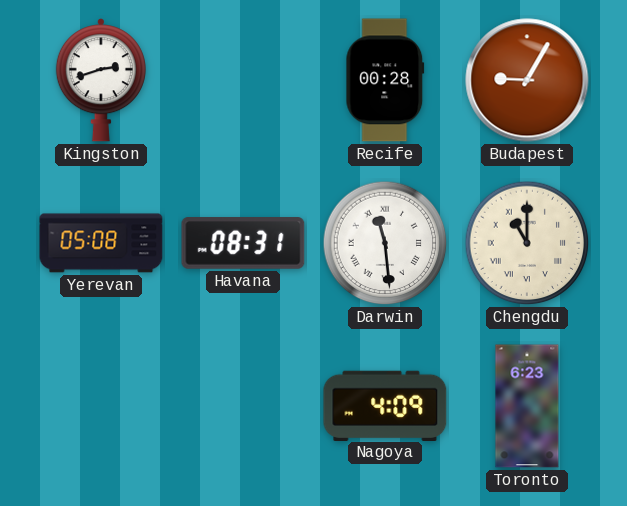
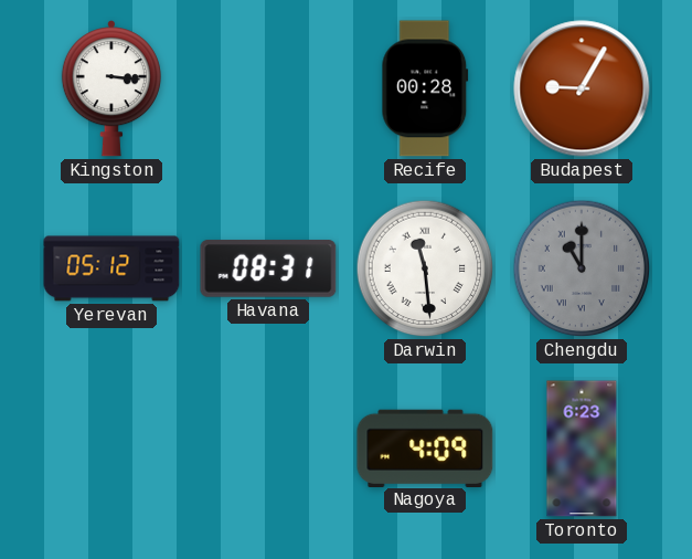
Kingston: 2:42 -> 3:16
Yerevan: 05:08 -> 05:12
Chengdu dial: cream -> grey
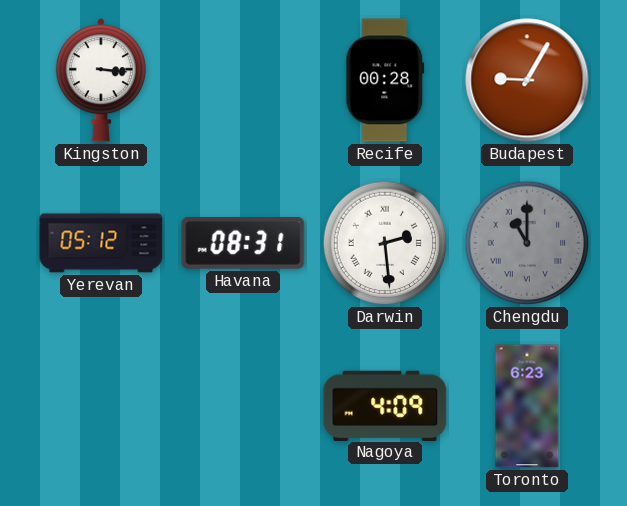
Darwin: 11:29 -> 2:29
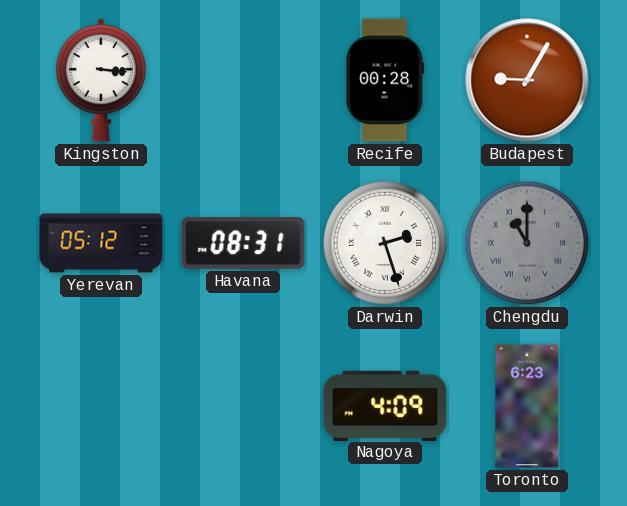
Darwin: 2:29 -> 2:27
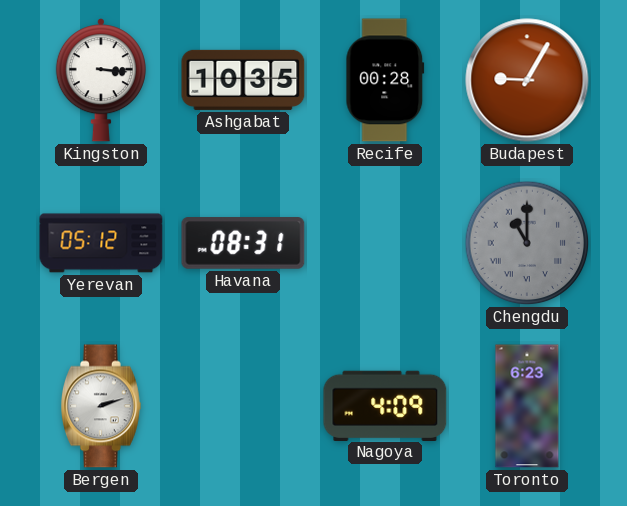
Ashgabat: none -> 10:35
Darwin: 2:27 -> none
Bergen: none -> 2:12
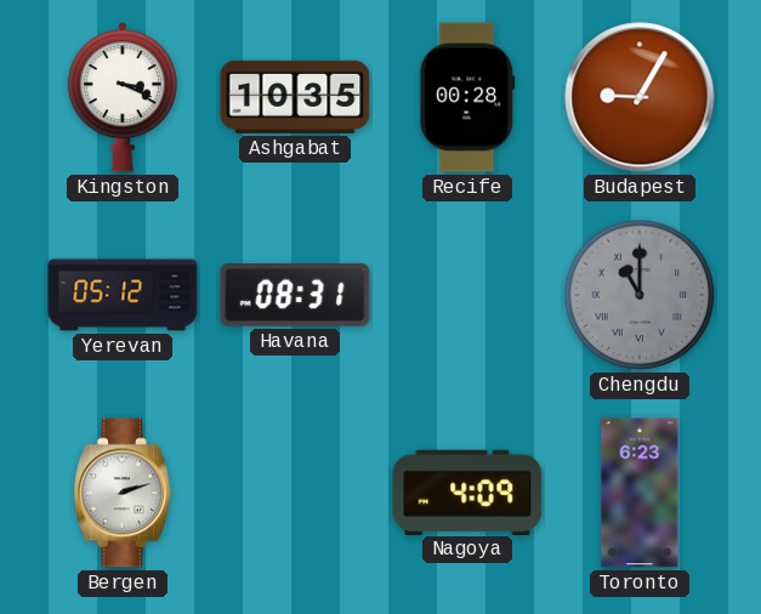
Kingston: 3:16 -> 3:19
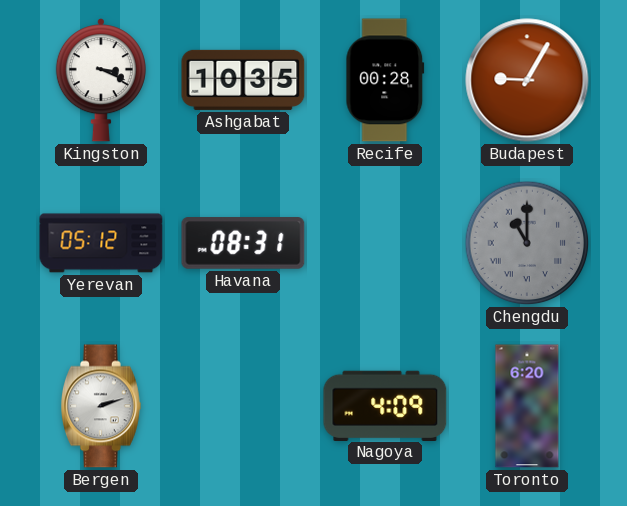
Toronto: 6:23 -> 6:20
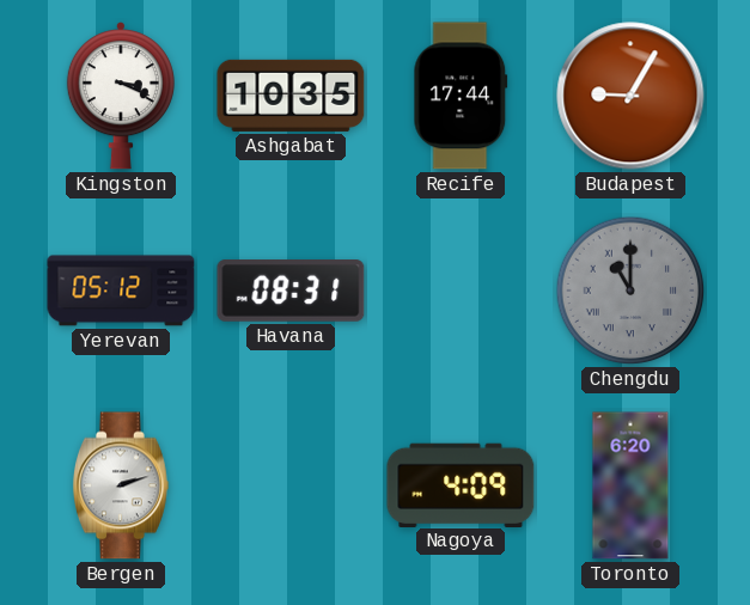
Recife: 00:28 -> 17:44
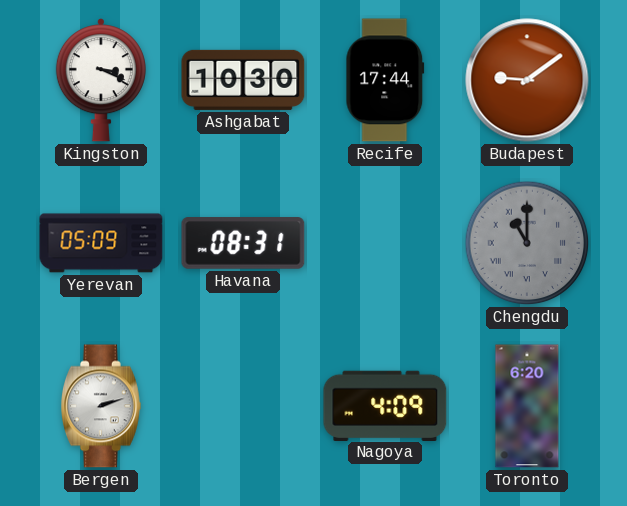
Ashgabat: 10:35 -> 10:30
Budapest: 9:05 -> 9:09
Yerevan: 05:12 -> 05:09
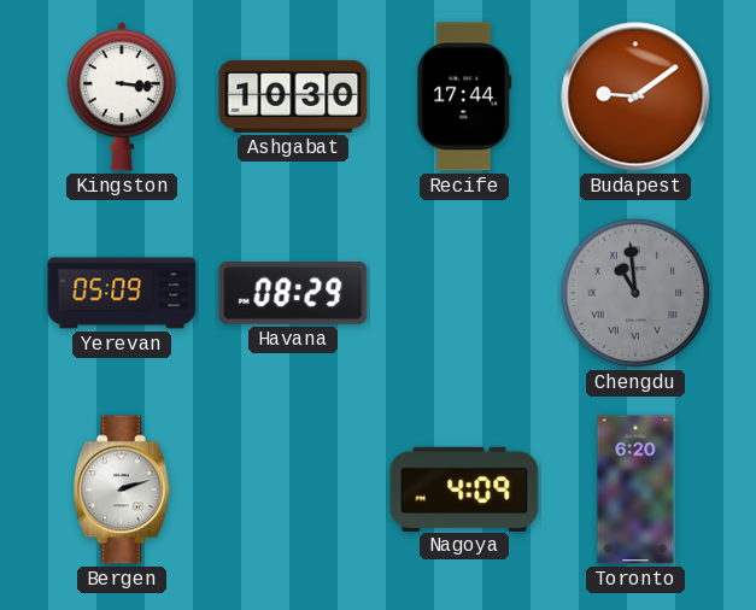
Kingston: 3:19 -> 3:16
Havana: 08:31 -> 08:29
Chengdu: 11:00 -> 10:59
